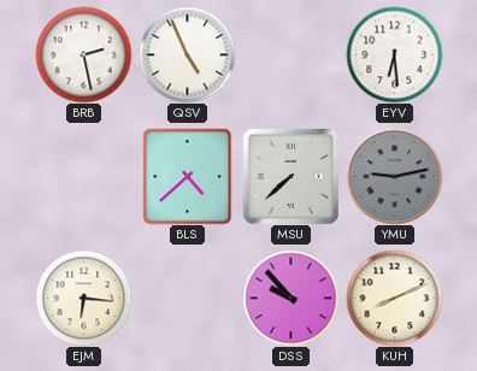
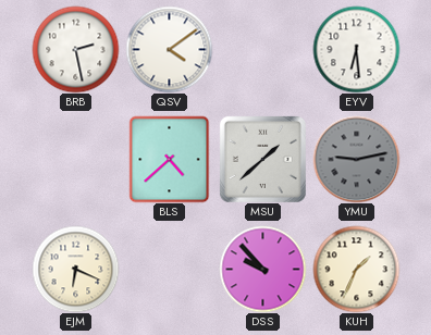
QSV: 4:56 -> 4:09
MSU: 7:38 -> 1:38
EJM: 6:16 -> 6:19
KUH: 8:11 -> 1:34
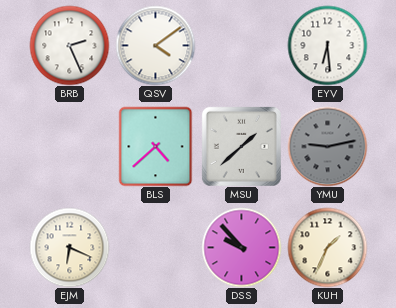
BRB: 2:28 -> 2:26
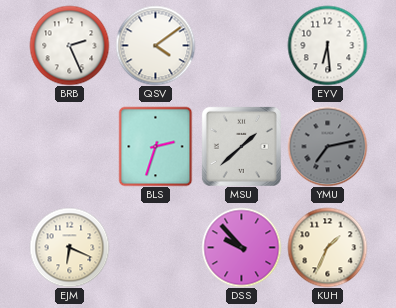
BLS: 4:38 -> 2:33
YMU: 9:13 -> 7:13
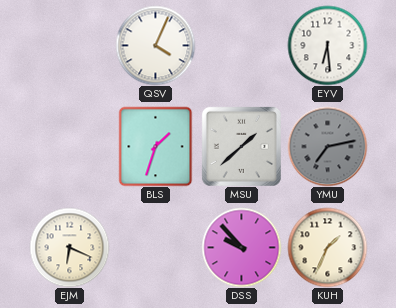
BRB: 2:26 -> none
QSV: 4:09 -> 4:04
BLS: 2:33 -> 1:33
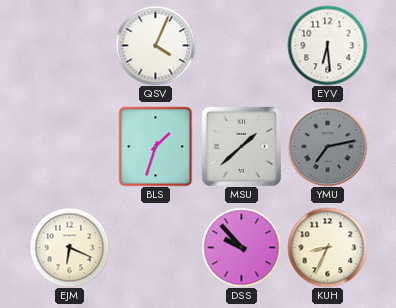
KUH: 1:34 -> 8:34
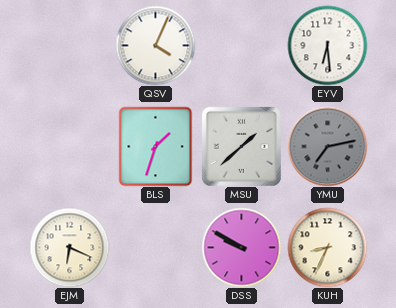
DSS: 9:53 -> 9:50
